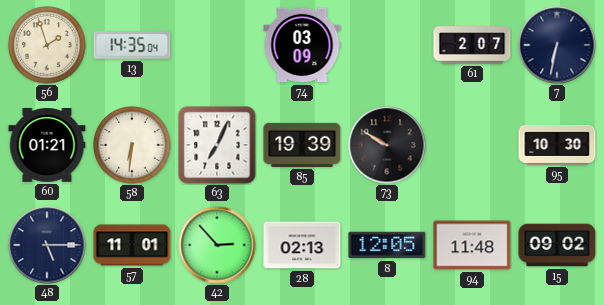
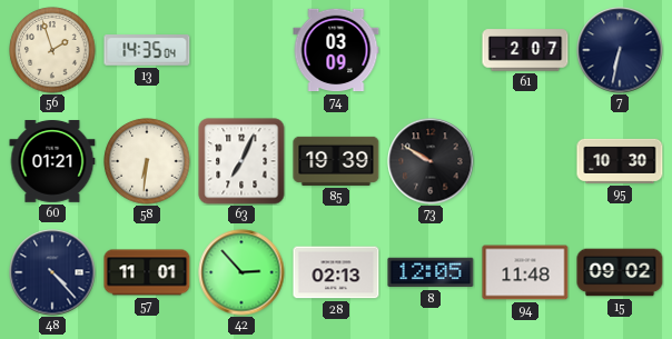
48: 5:15 -> 4:23
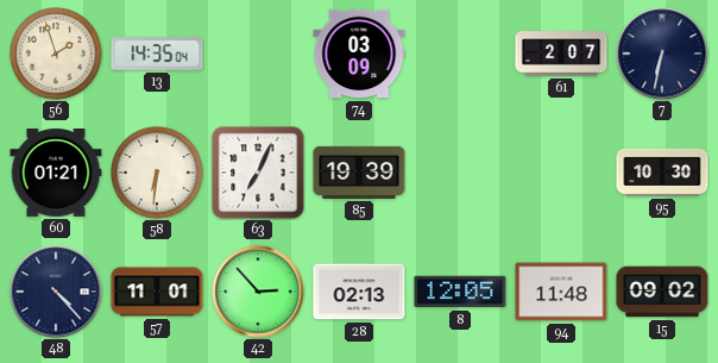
73: 9:50 -> none
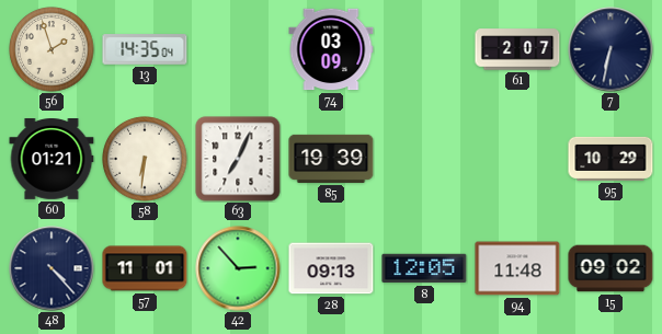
95: 10:30 -> 10:29
28: 02:13 -> 09:13
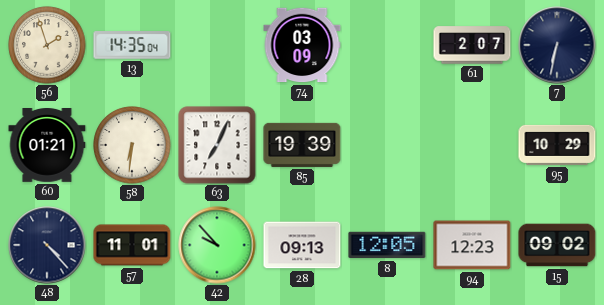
42: 2:53 -> 9:53
94: 11:48 -> 12:23
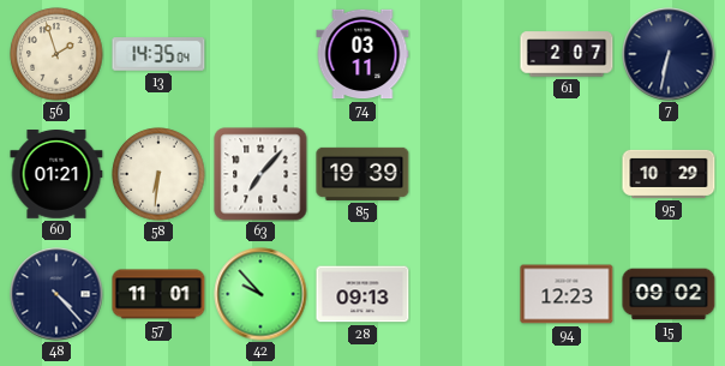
74: 03:09 -> 03:11
63: 7:04 -> 7:07
8: 12:05 -> none
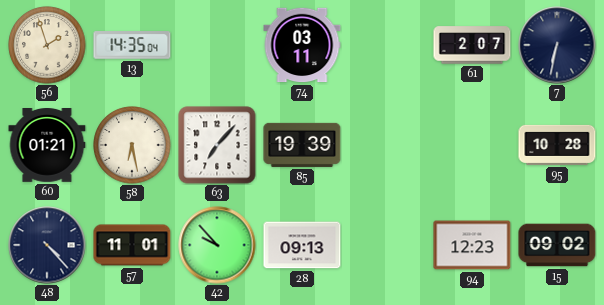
58: 6:31 -> 6:28
95: 10:29 -> 10:28
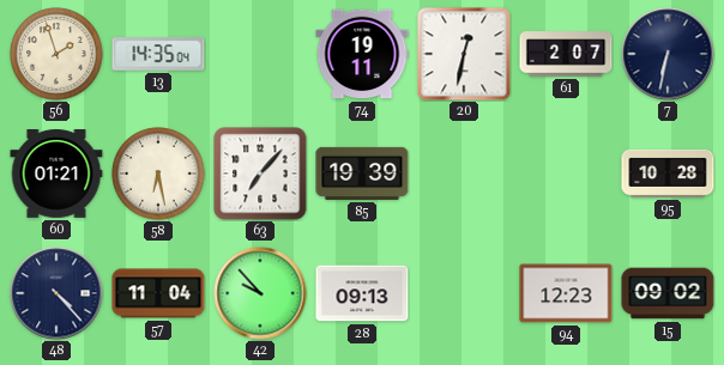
74: 03:11 -> 19:11
20: none -> 12:32
57: 11:01 -> 11:04
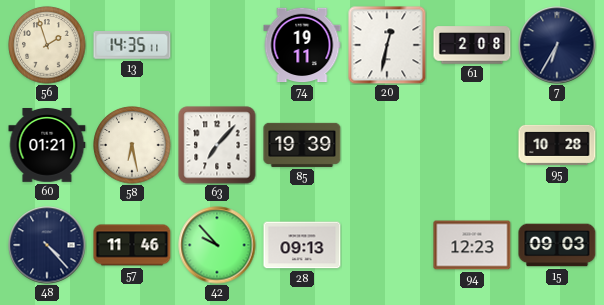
13: 14:35:04 -> 14:35:11
61: 2:07 -> 2:08
7: 6:32 -> 6:35
57: 11:04 -> 11:46
15: 09:02 -> 09:03
